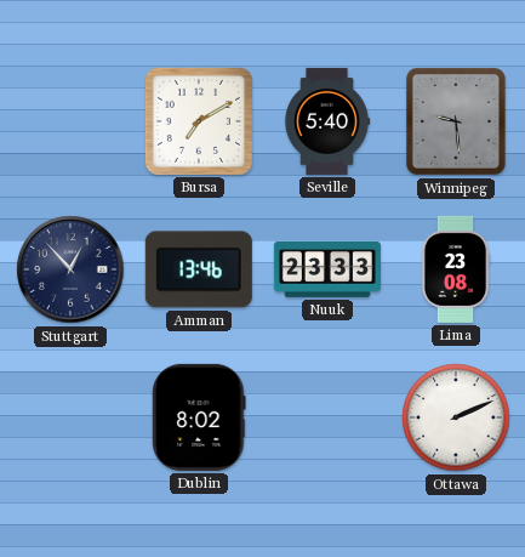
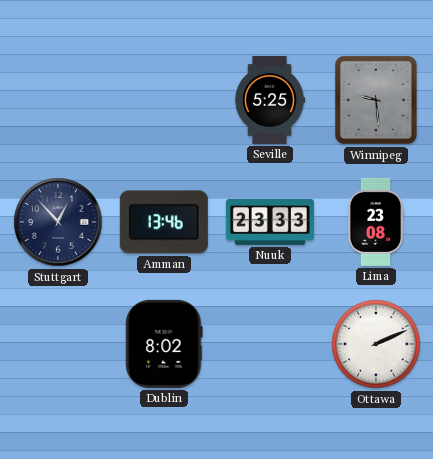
Bursa: 7:10 -> none
Seville: 5:40 -> 5:25
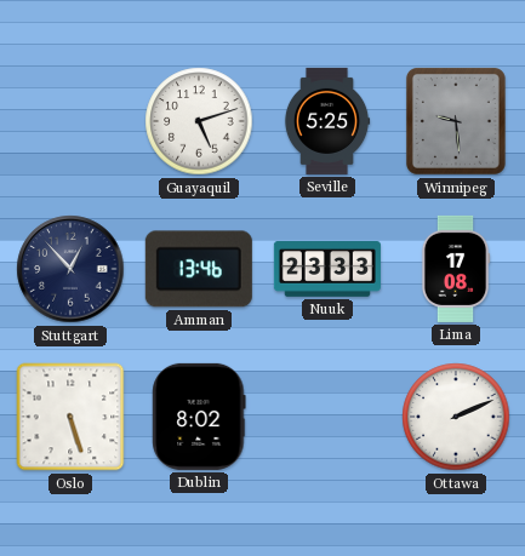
Guayaquil: none -> 5:12
Lima: 23:08 -> 17:08
Oslo: none -> 5:27
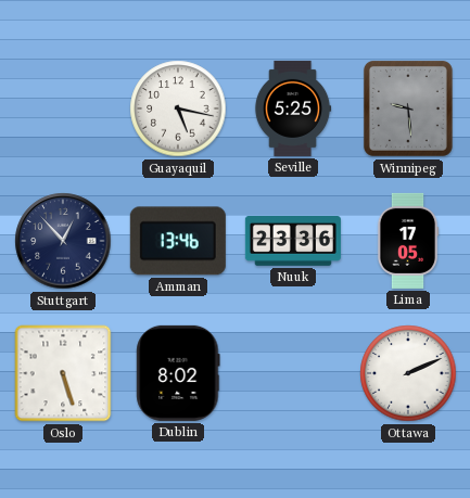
Guayaquil: 5:12 -> 5:17
Nuuk: 23:33 -> 23:36
Lima: 17:08 -> 17:05
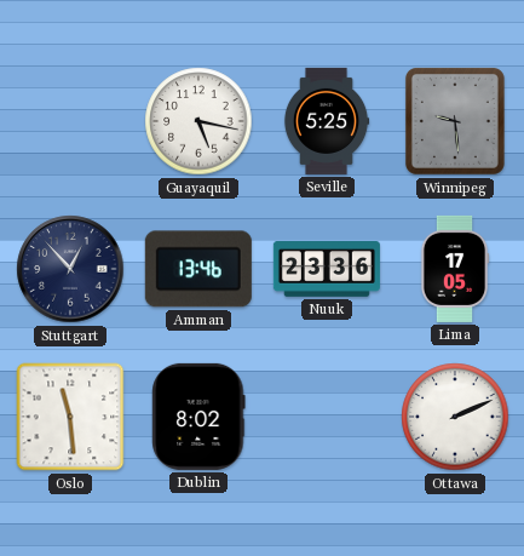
Oslo: 5:27 -> 11:29
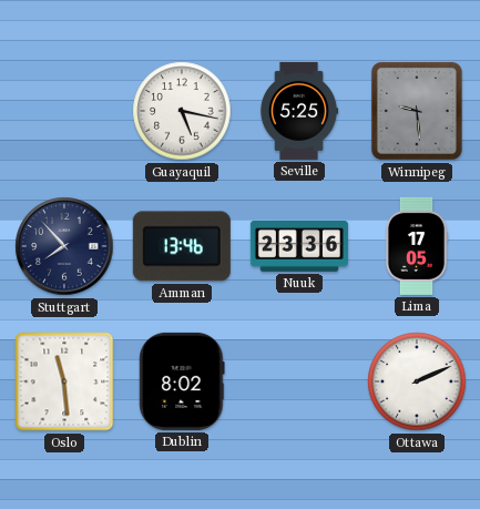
Stuttgart: 12:53 -> 7:53
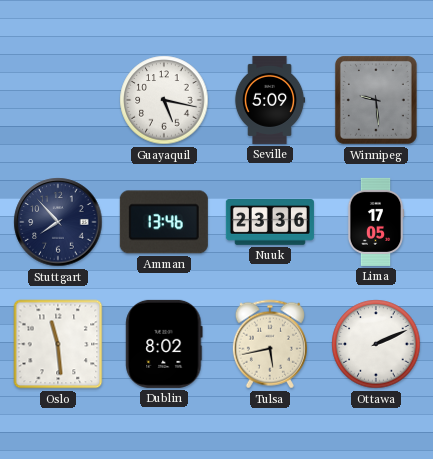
Seville: 5:25 -> 5:09
Tulsa: none -> 5:43
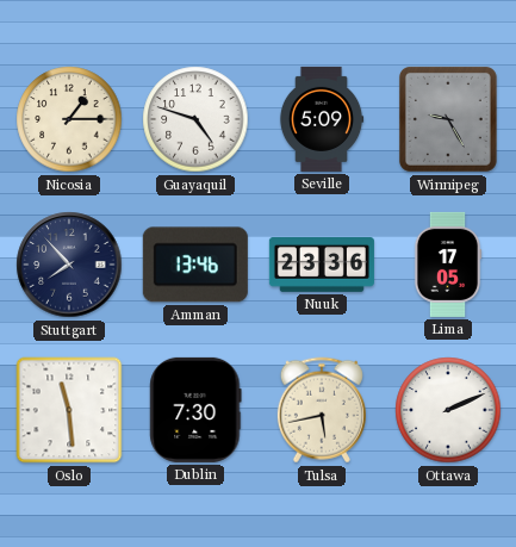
Nicosia: none -> 1:15
Guayaquil: 5:17 -> 4:48
Winnipeg: 9:29 -> 9:25
Dublin: 8:02 -> 7:30
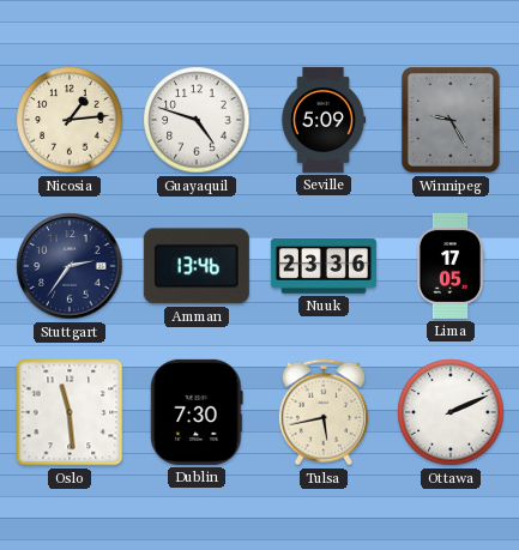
Nicosia: 1:15 -> 1:14
Stuttgart: 7:53 -> 2:36
